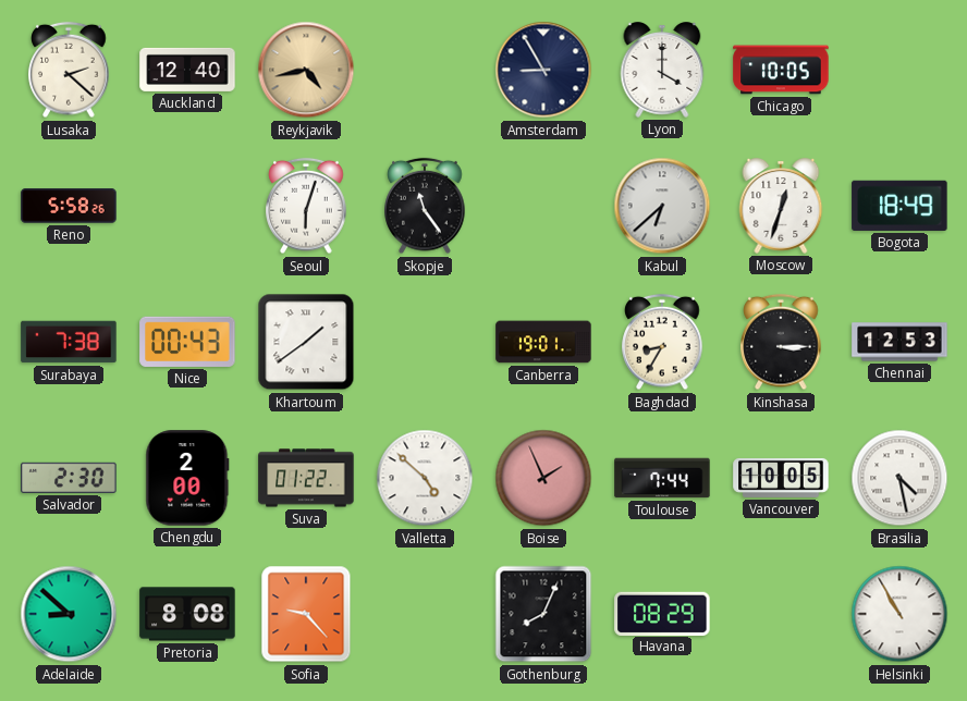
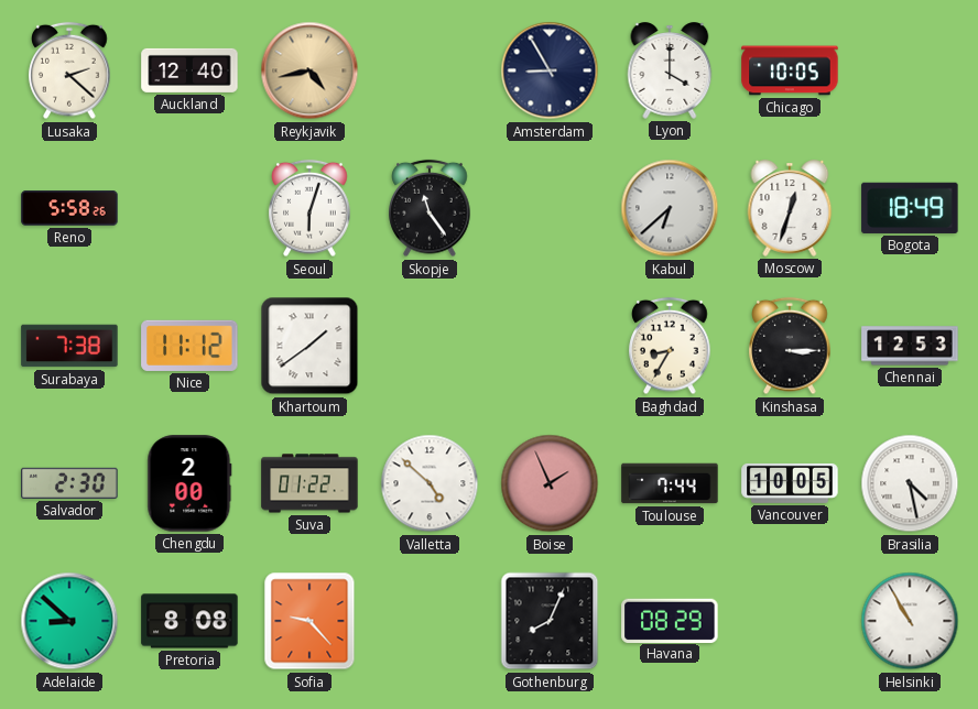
Nice: 00:43 -> 11:12
Canberra: 19:01 -> none
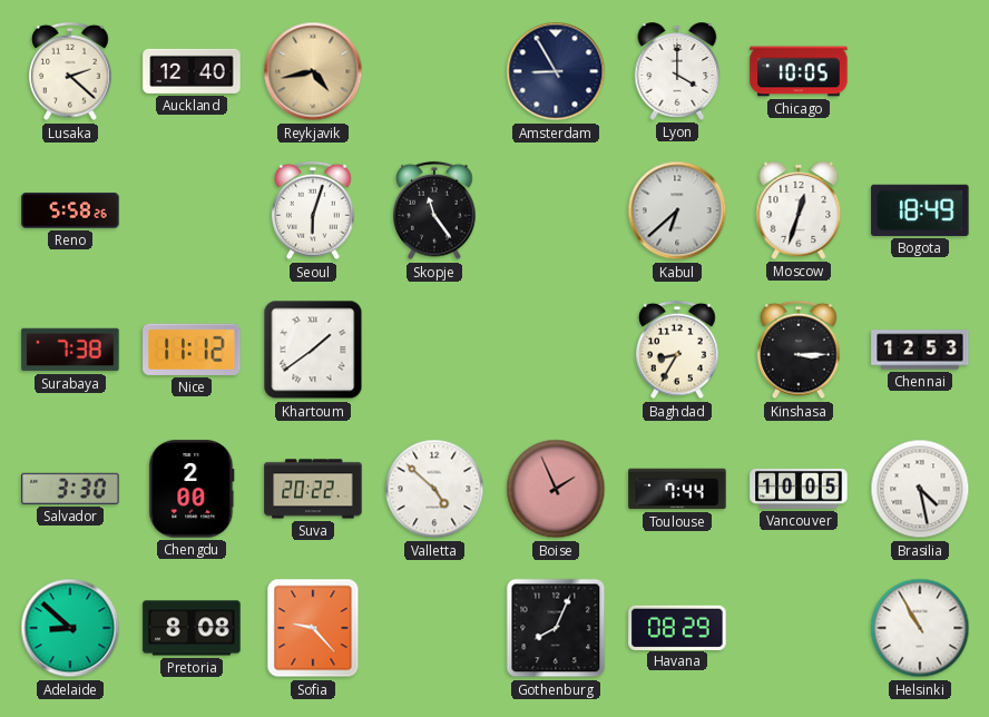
Salvador: 2:30 -> 3:30
Suva: 01:22 -> 20:22
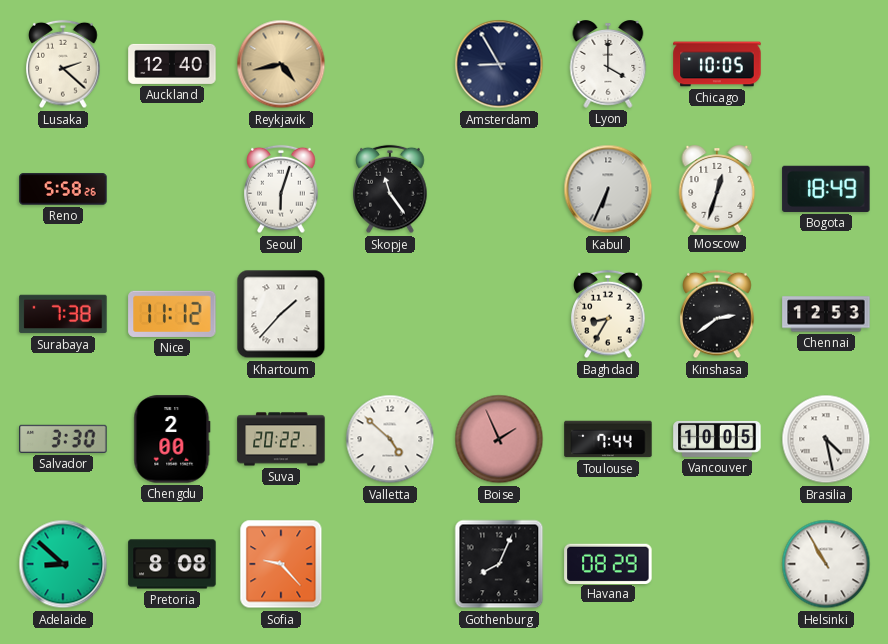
Kabul: 6:38 -> 6:34
Khartoum: 1:39 -> 1:37
Kinshasa: 3:15 -> 2:39
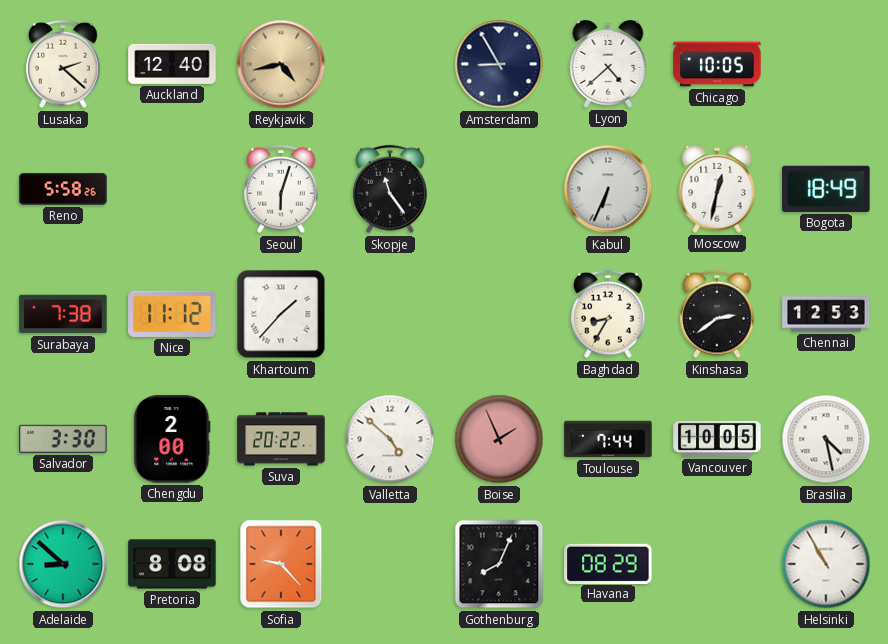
Lyon: 4:00 -> 4:38
Moscow: 12:33 -> 12:32
